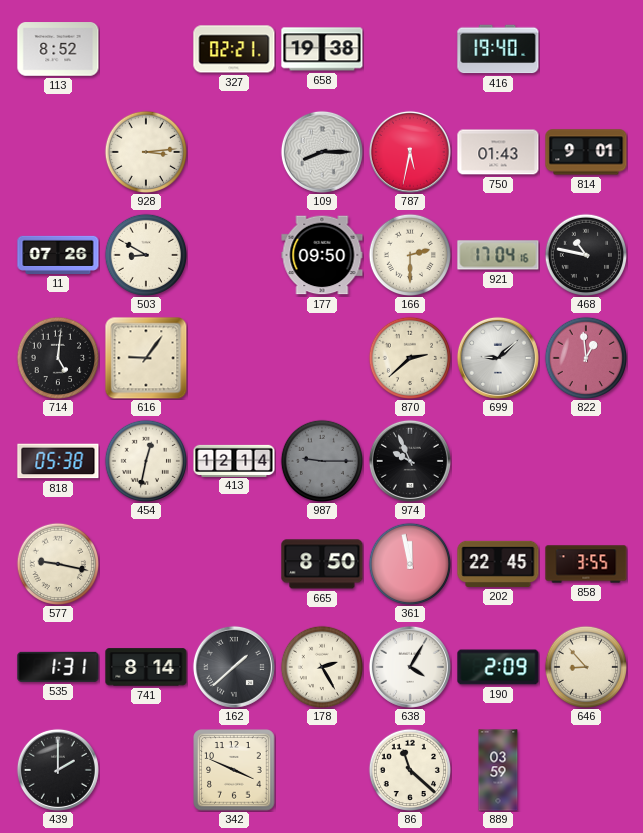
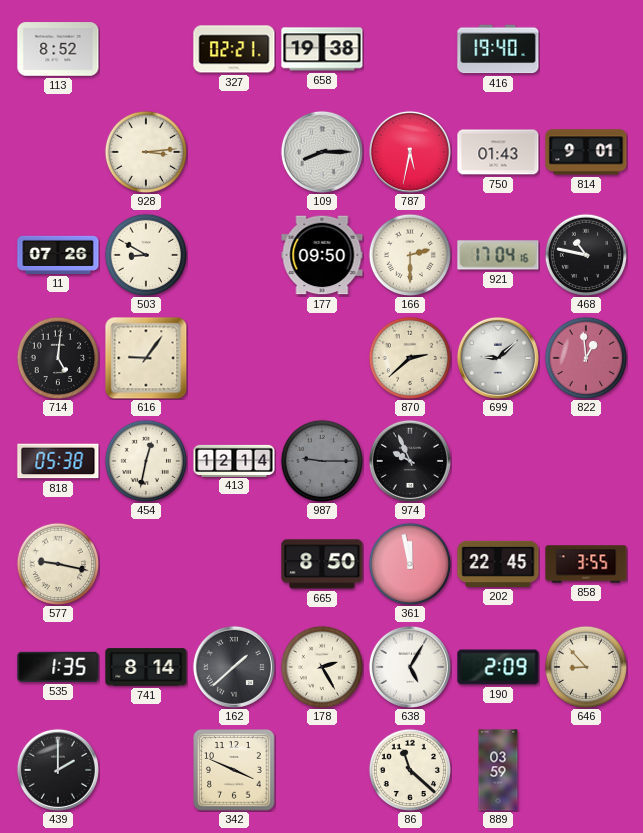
535: 1:31 -> 1:35
638: 4:05 -> 5:05
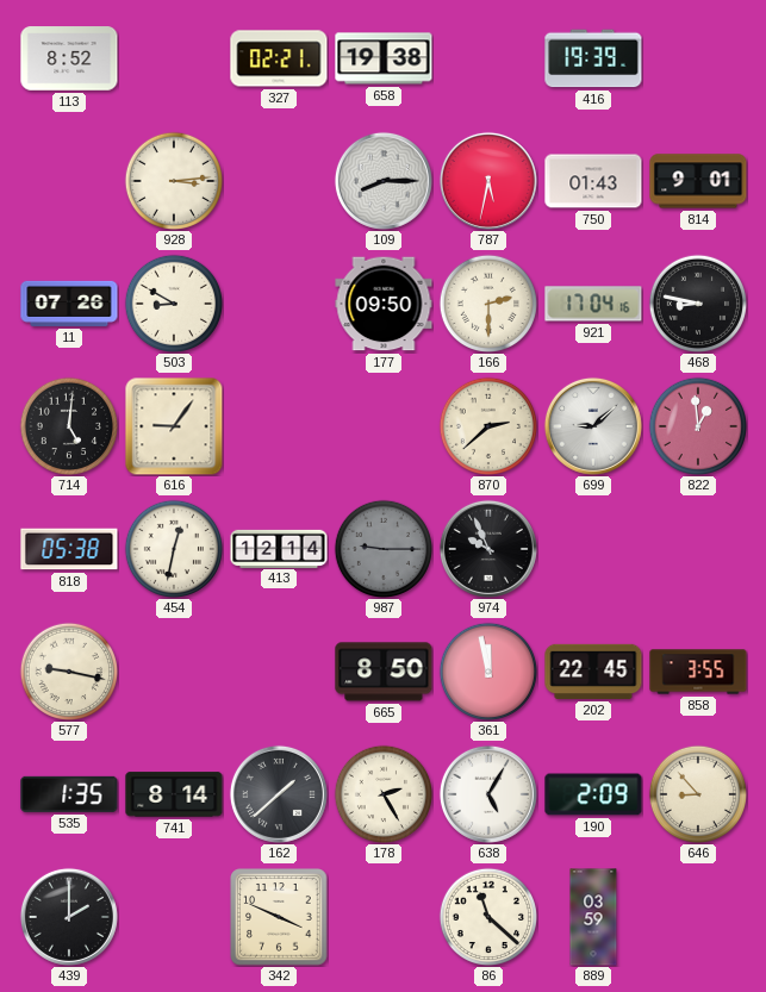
416: 19:40 -> 19:39
468: 10:47 -> 8:47
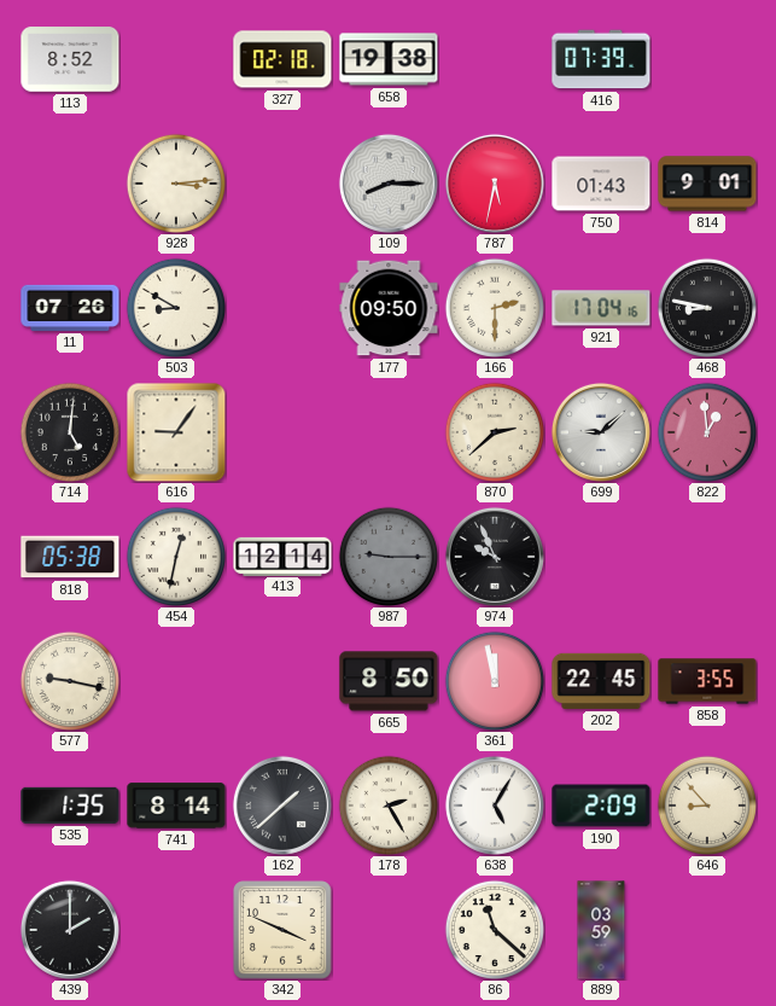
327: 02:21 -> 02:18
416: 19:39 -> 07:39
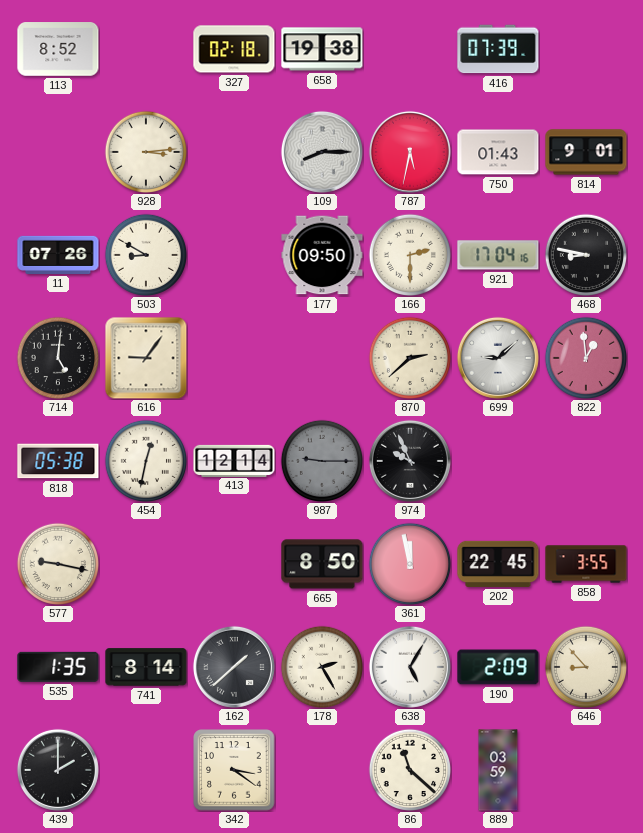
342: 3:49 -> 3:21
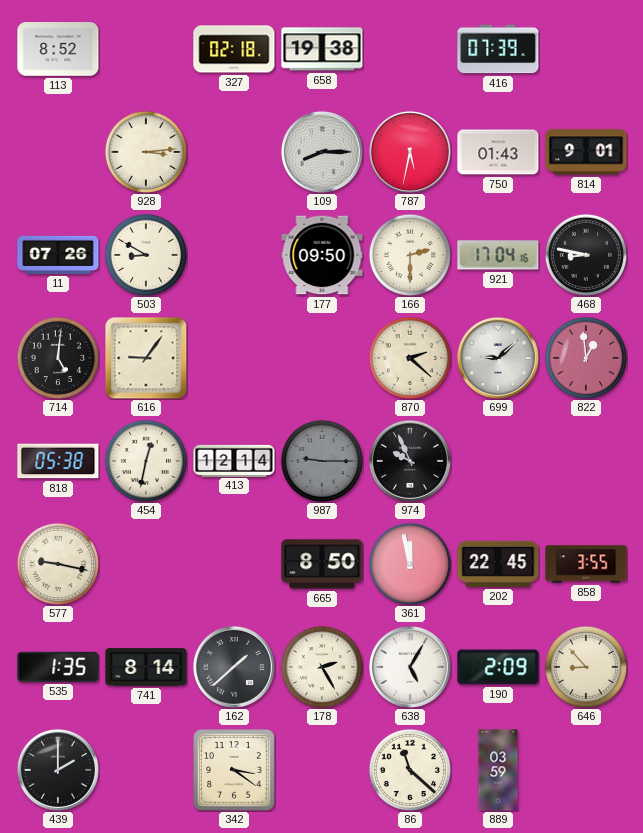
870: 2:38 -> 2:22
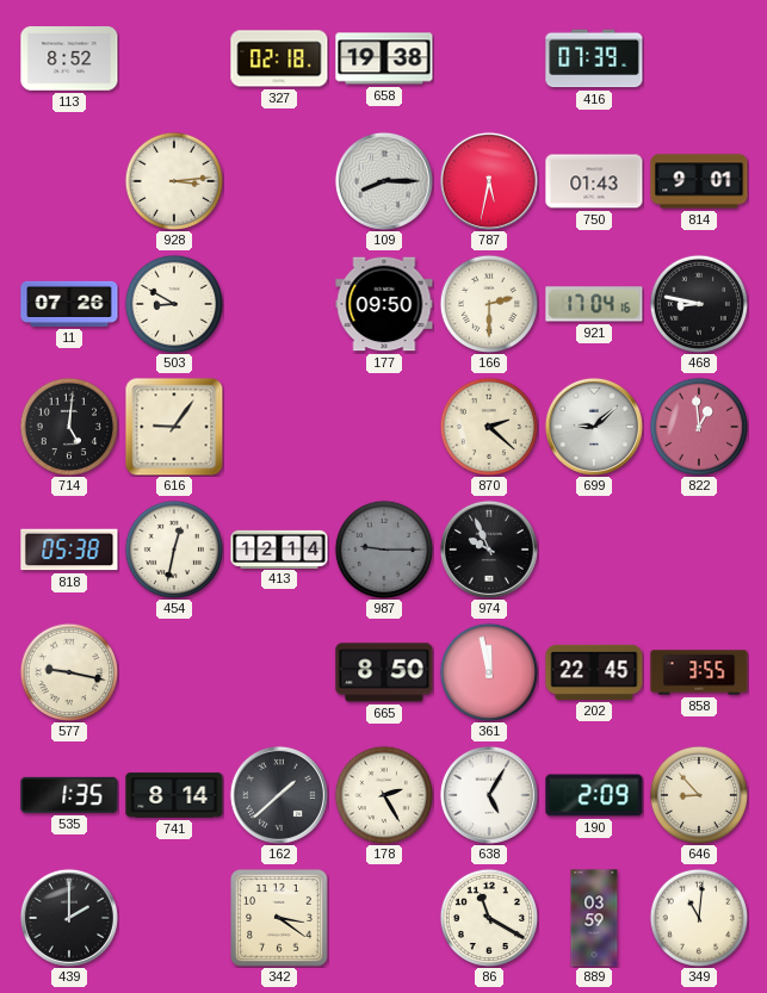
86: 11:22 -> 11:20
349: none -> 11:01
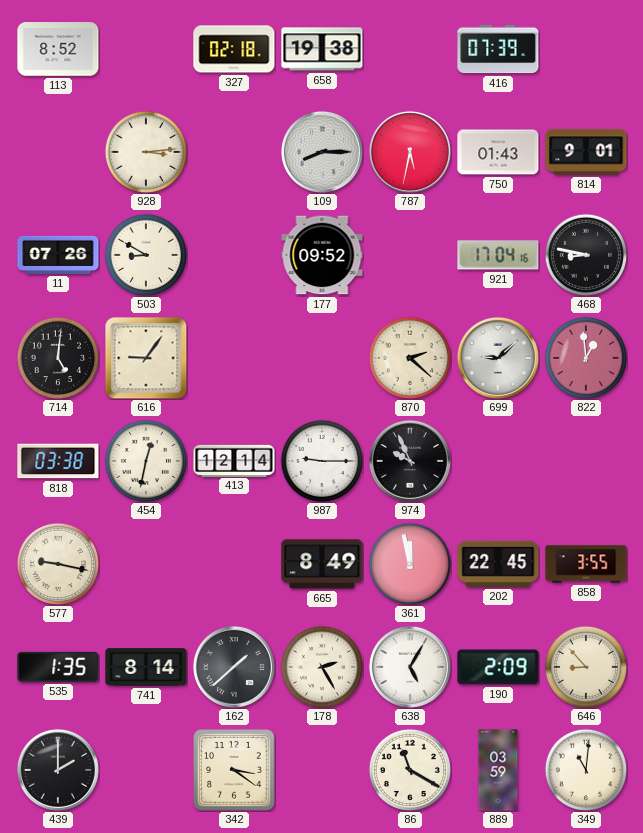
177: 09:50 -> 09:52
166: 2:30 -> none
818: 05:38 -> 03:38
987 dial: grey -> white
665: 8:50 -> 8:49
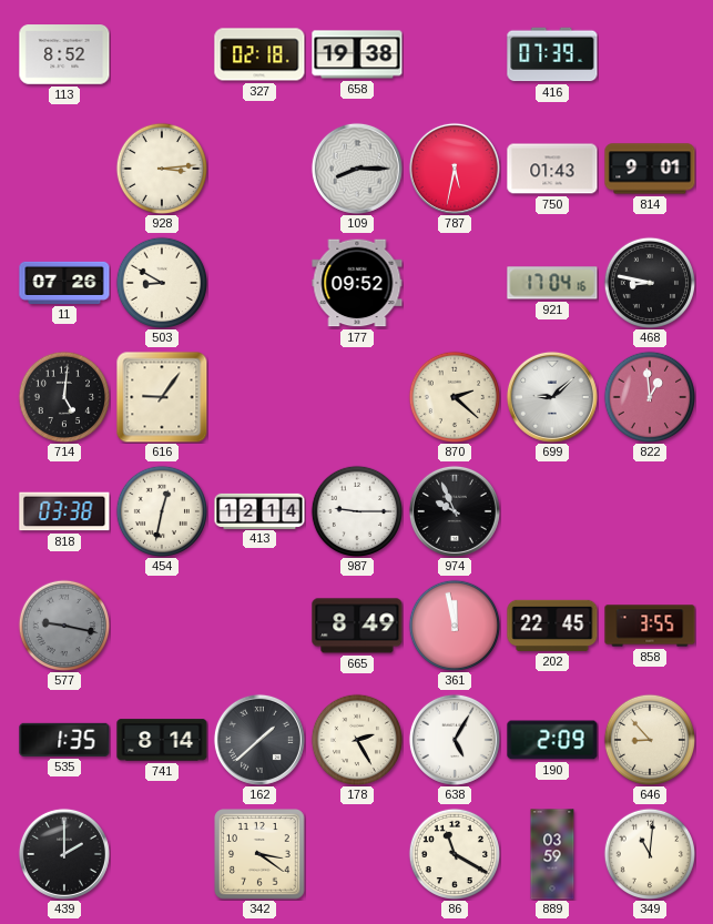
577 dial: cream -> grey
